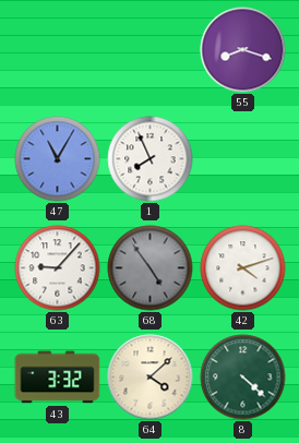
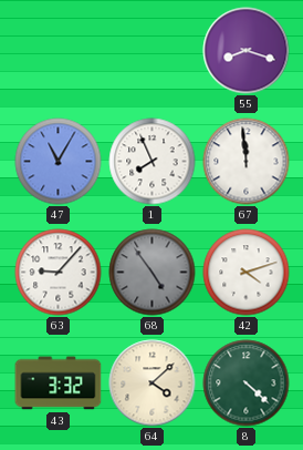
67: none -> 11:59
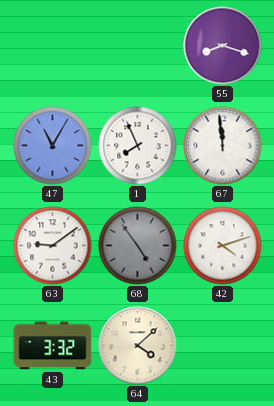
63: 9:07 -> 9:09
8: 4:22 -> none
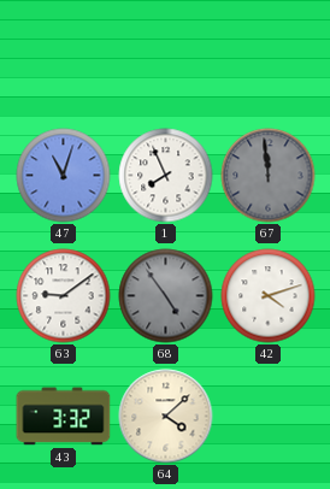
55: 8:18 -> none
47: 11:05 -> 11:03
67 dial: white -> grey
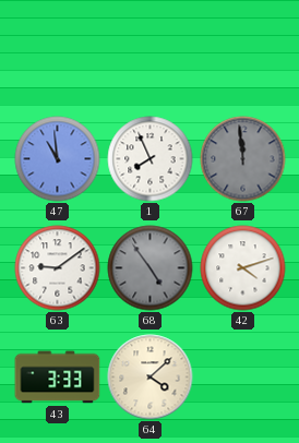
47: 11:03 -> 10:59
43: 3:32 -> 3:33
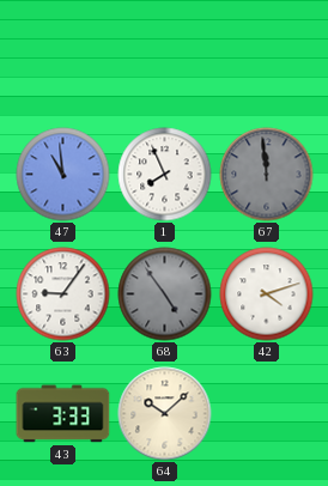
63: 9:09 -> 9:06
64: 4:08 -> 10:08
